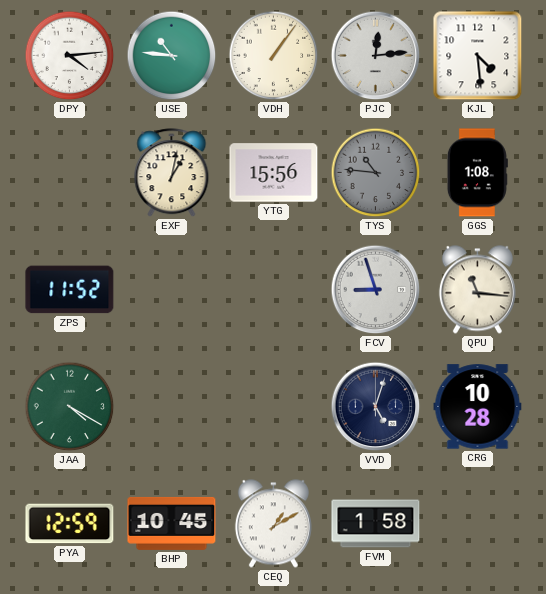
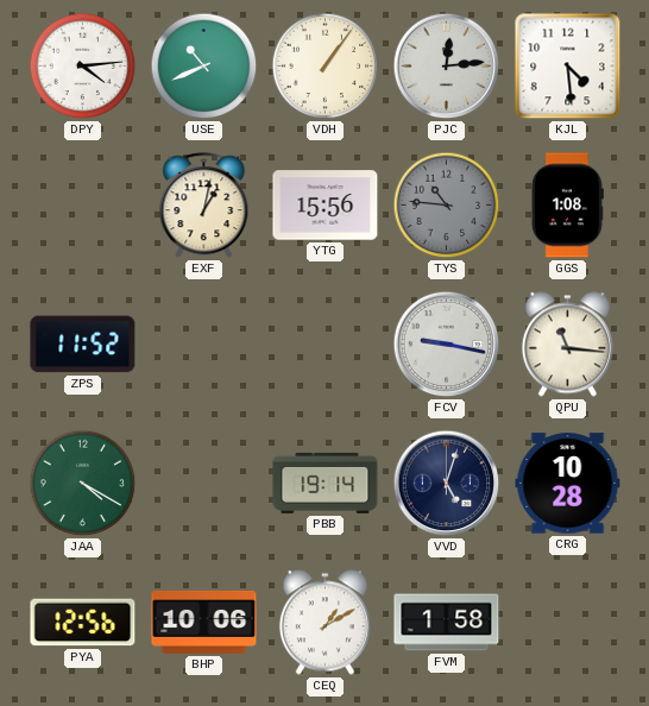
USE: 10:46 -> 10:41
FCV: 8:57 -> 9:17
PBB: none -> 19:14
PYA: 12:59 -> 12:56
BHP: 10:45 -> 10:06
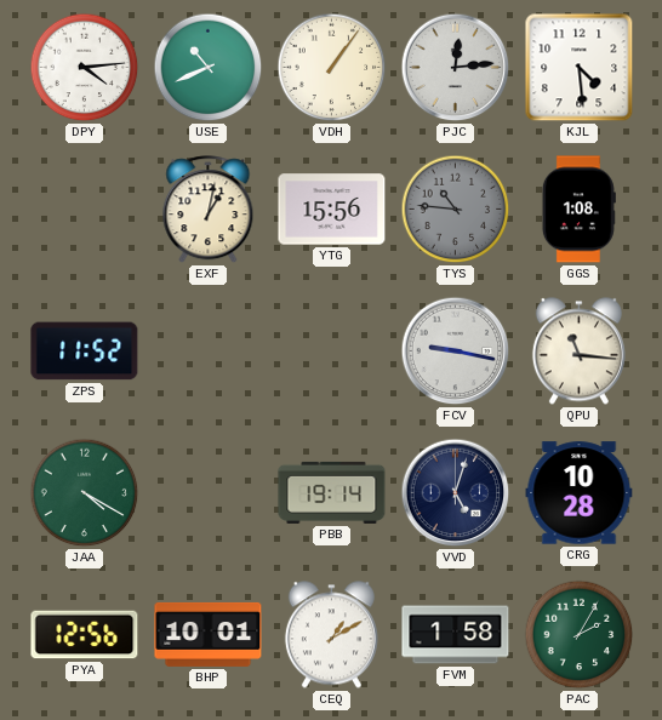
BHP: 10:06 -> 10:01
PAC: none -> 2:05
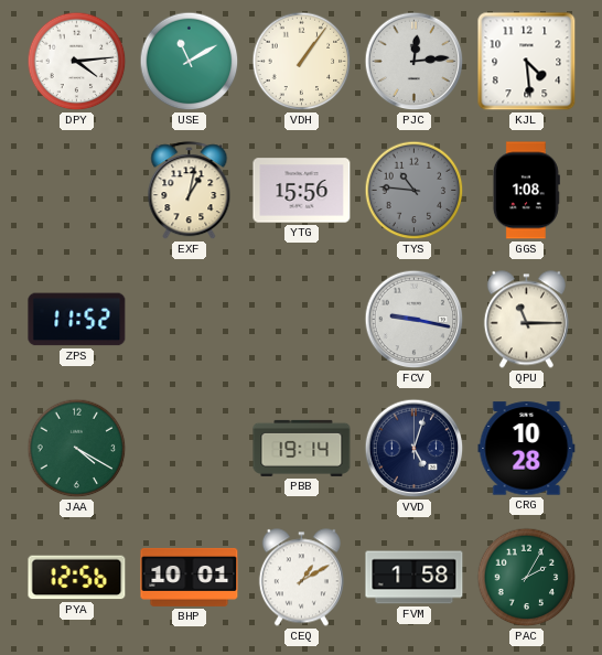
USE: 10:41 -> 11:10
QPU: 11:16 -> 11:15
